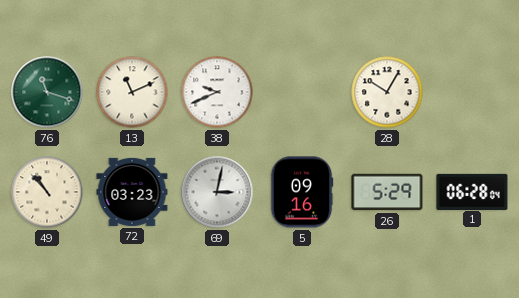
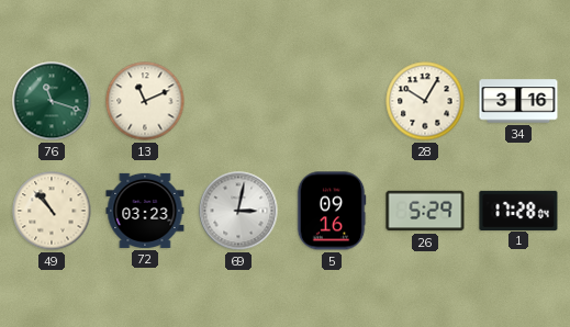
38: 9:41 -> none
34: none -> 3:16
1: 06:28 -> 17:28
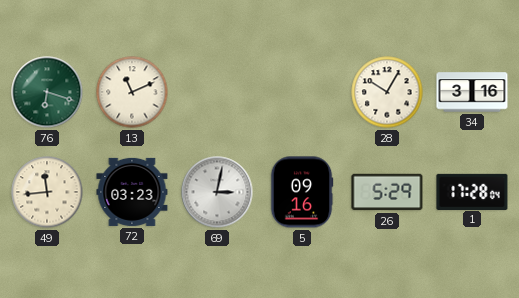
76: 11:18 -> 6:18
49: 10:53 -> 11:44
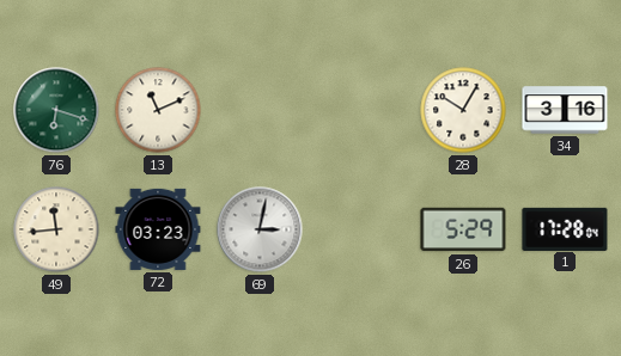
5: 09:16 -> none
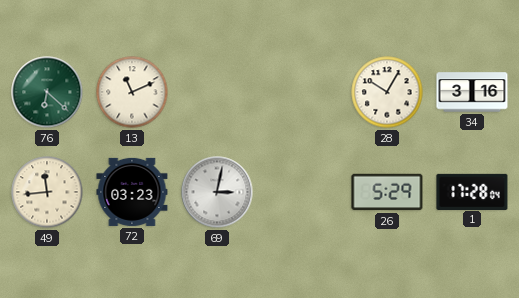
76: 6:18 -> 6:22
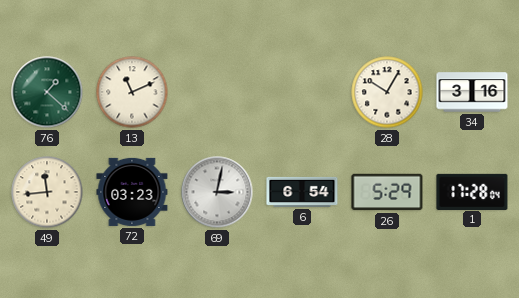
76: 6:22 -> 1:22
6: none -> 6:54
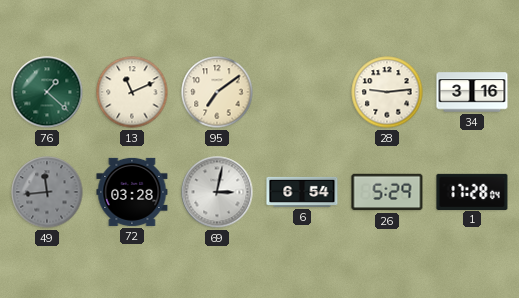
95: none -> 7:09
28: 10:05 -> 9:14
49 dial: cream -> grey
72: 03:23 -> 03:28
